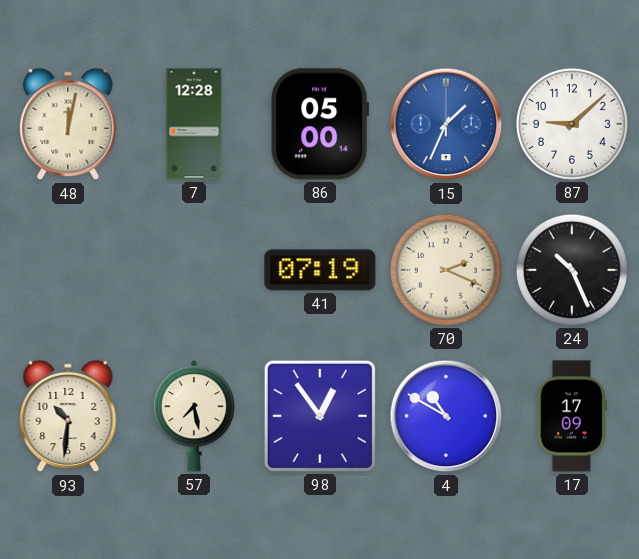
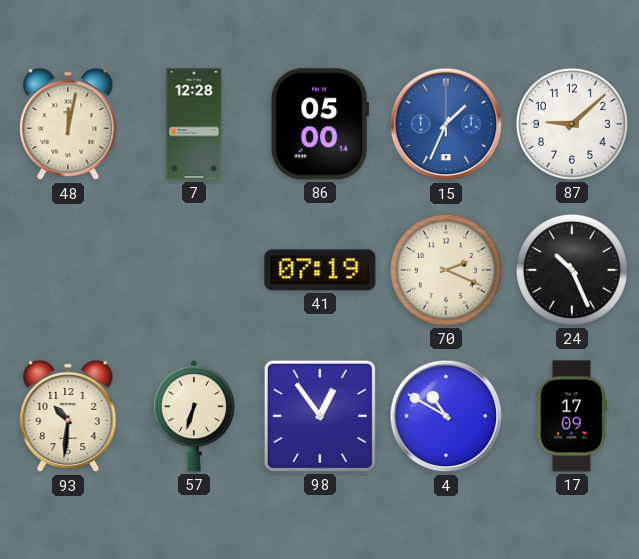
57: 7:28 -> 6:33
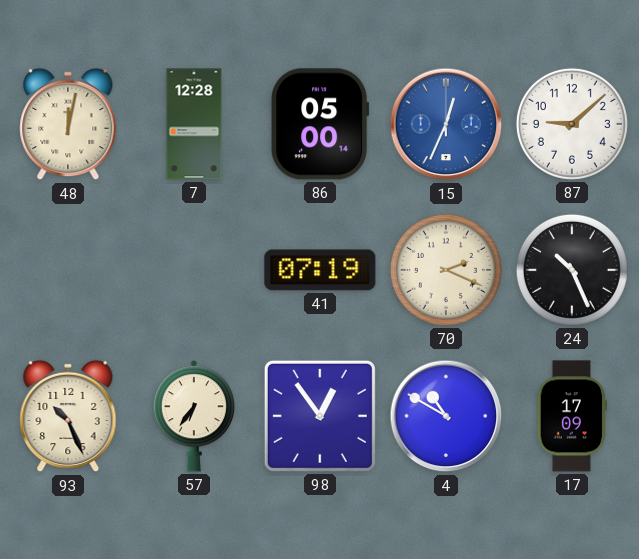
15: 1:34 -> 12:34
93: 10:31 -> 10:26
57: 6:33 -> 6:36
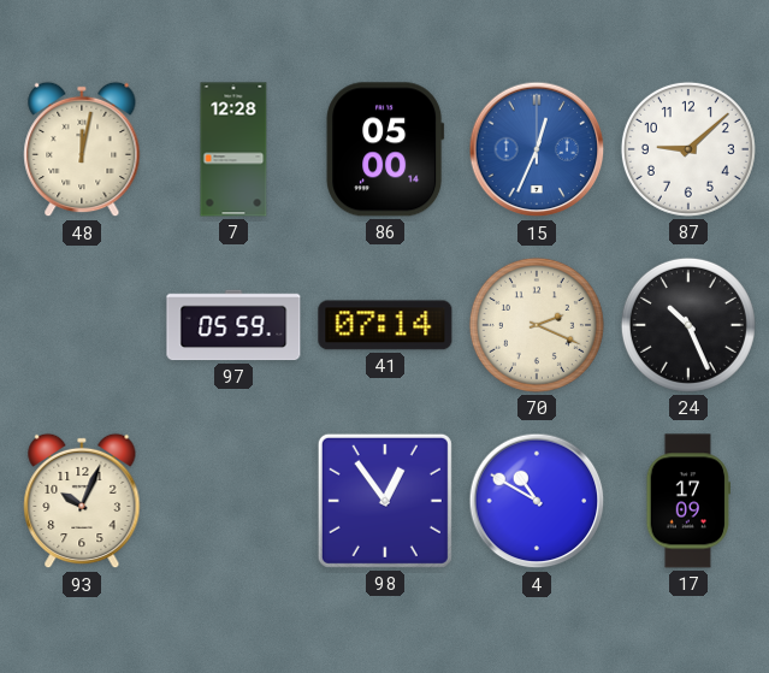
97: none -> 05:59
41: 07:19 -> 07:14
93: 10:26 -> 10:04
57: 6:36 -> none
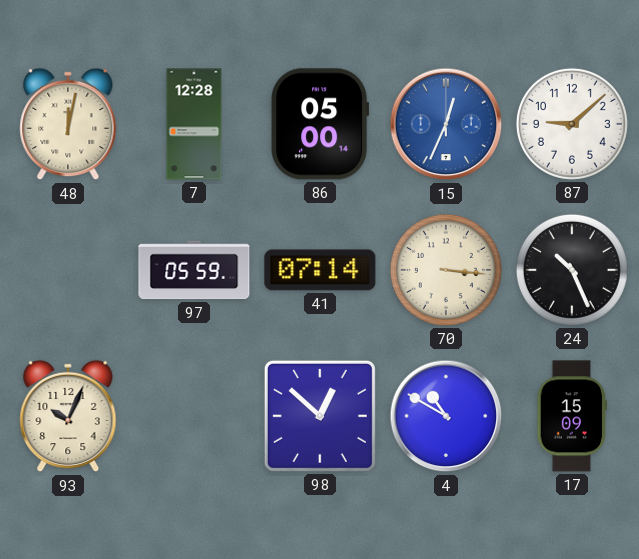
70: 2:19 -> 3:16
98: 12:54 -> 12:52
17: 17:09 -> 15:09
